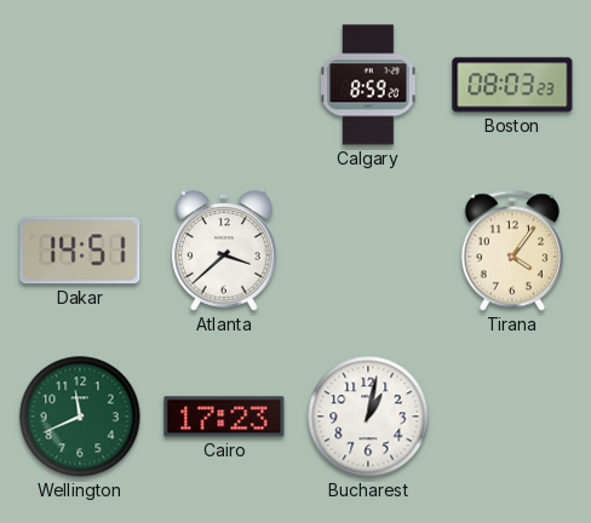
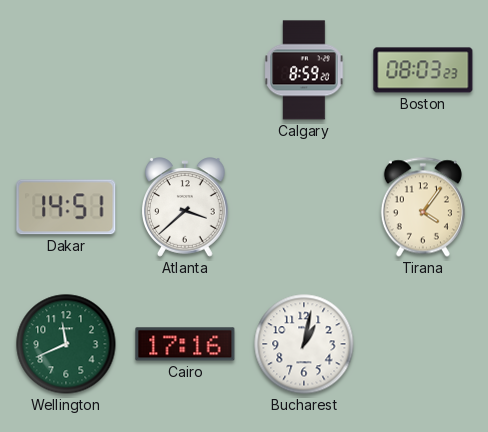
Cairo: 17:23 -> 17:16
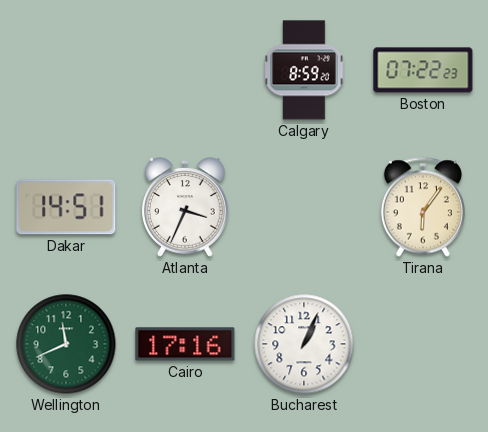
Boston: 08:03 -> 07:22
Atlanta: 3:38 -> 3:34
Tirana: 4:06 -> 6:06
Bucharest: 1:02 -> 1:04
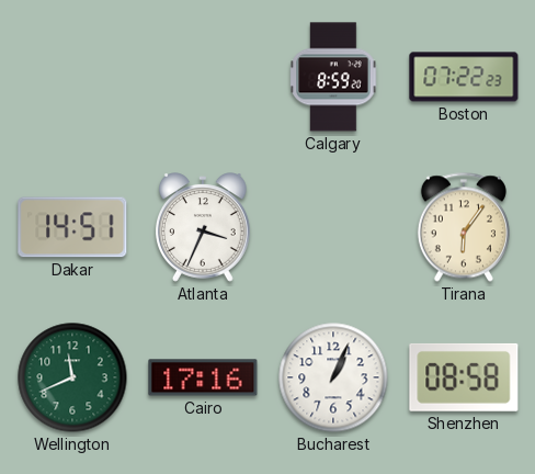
Shenzhen: none -> 08:58
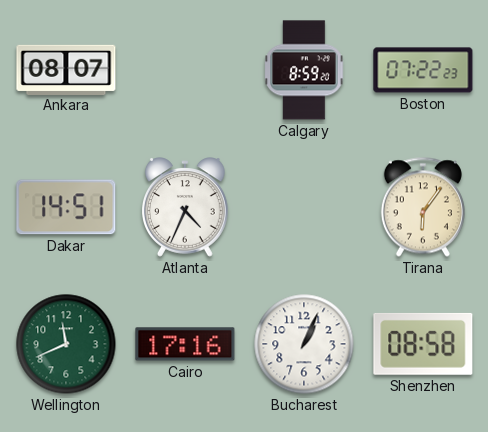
Ankara: none -> 08:07
Atlanta: 3:34 -> 4:34
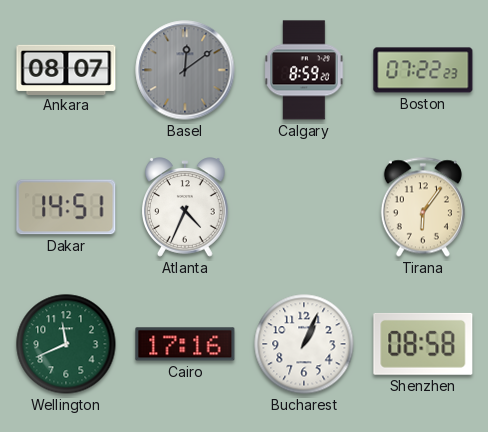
Basel: none -> 12:09
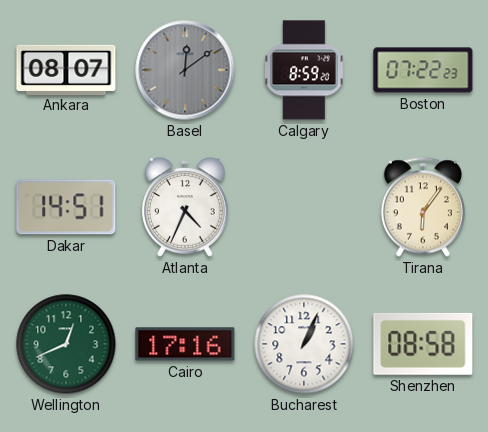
Wellington: 11:41 -> 12:41
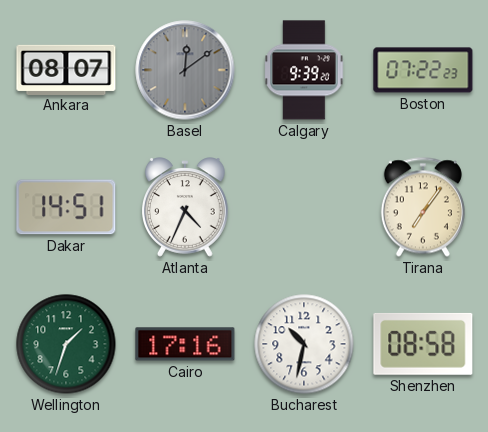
Calgary: 8:59 -> 9:39
Tirana: 6:06 -> 7:06
Wellington: 12:41 -> 1:33
Bucharest: 1:04 -> 10:32
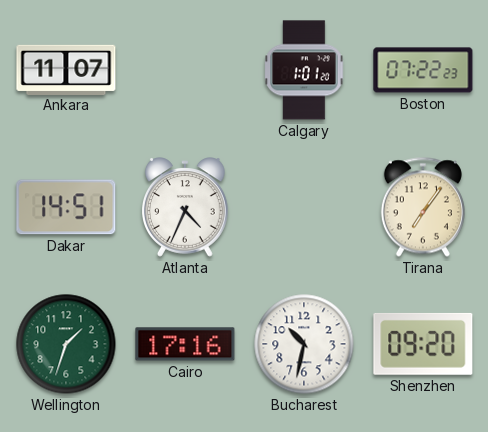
Ankara: 08:07 -> 11:07
Basel: 12:09 -> none
Calgary: 9:39 -> 1:01
Shenzhen: 08:58 -> 09:20
